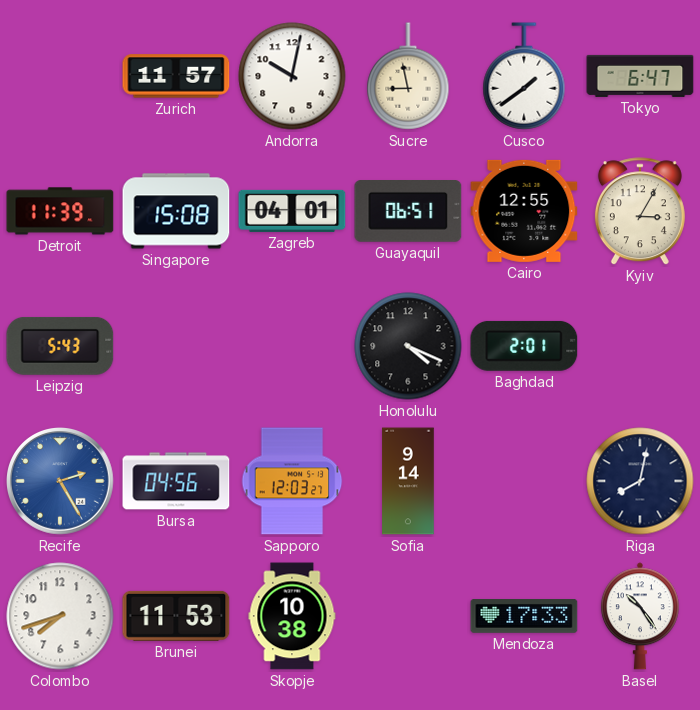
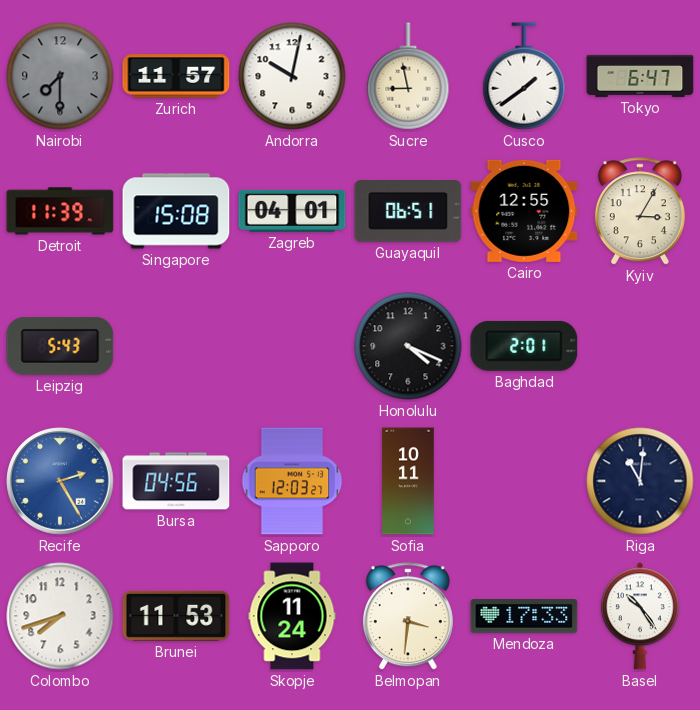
Nairobi: none -> 7:30
Sofia: 9:14 -> 10:11
Riga: 8:02 -> 11:01
Skopje: 10:38 -> 11:24
Belmopan: none -> 3:31
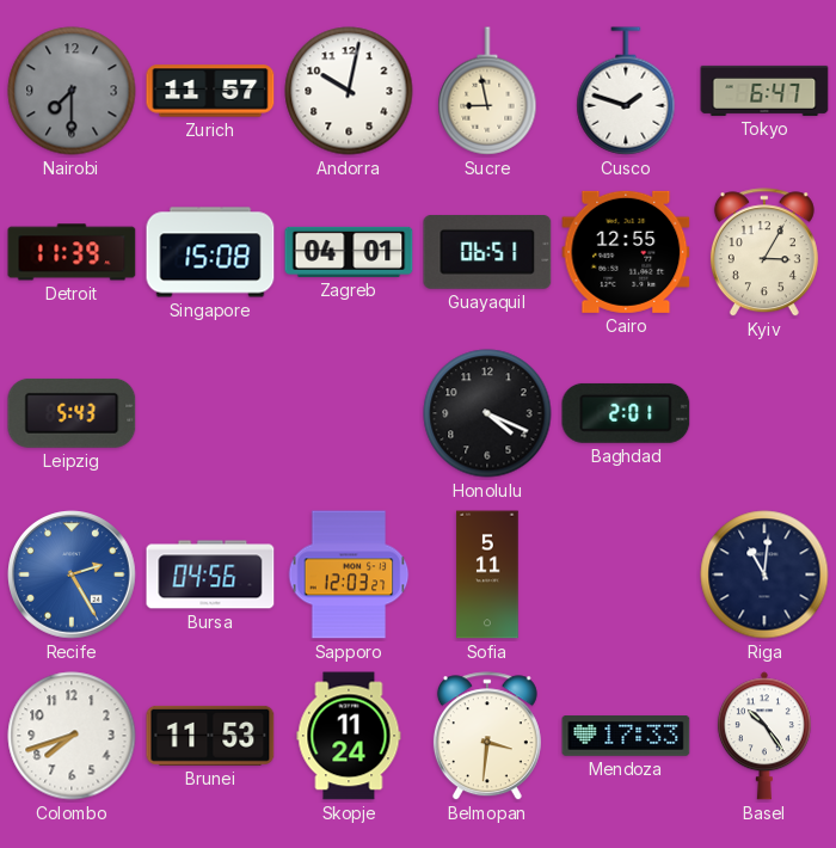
Cusco: 1:39 -> 1:48
Sofia: 10:11 -> 5:11
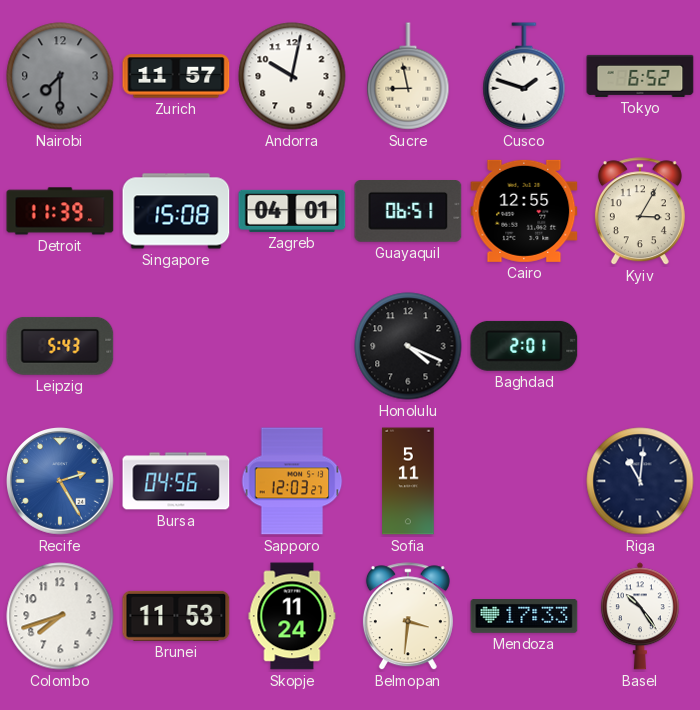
Tokyo: 6:47 -> 6:52
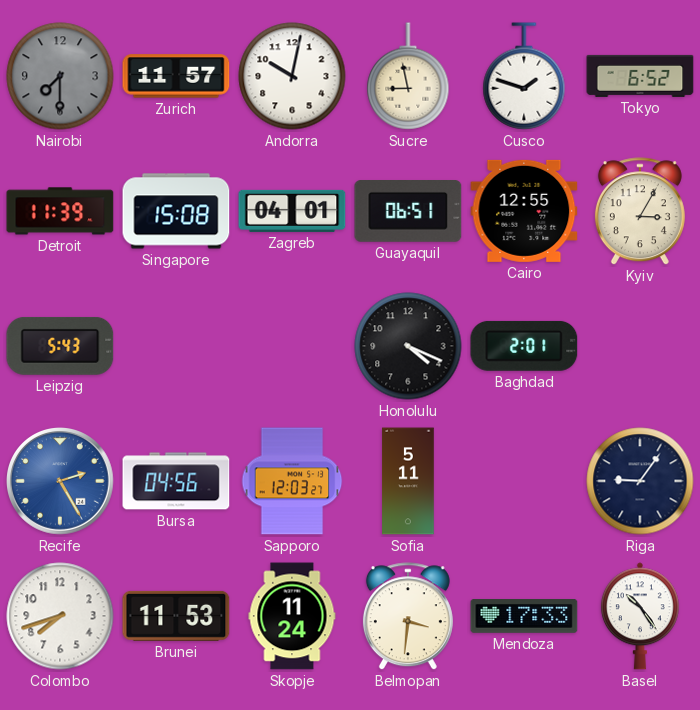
Riga: 11:01 -> 9:06
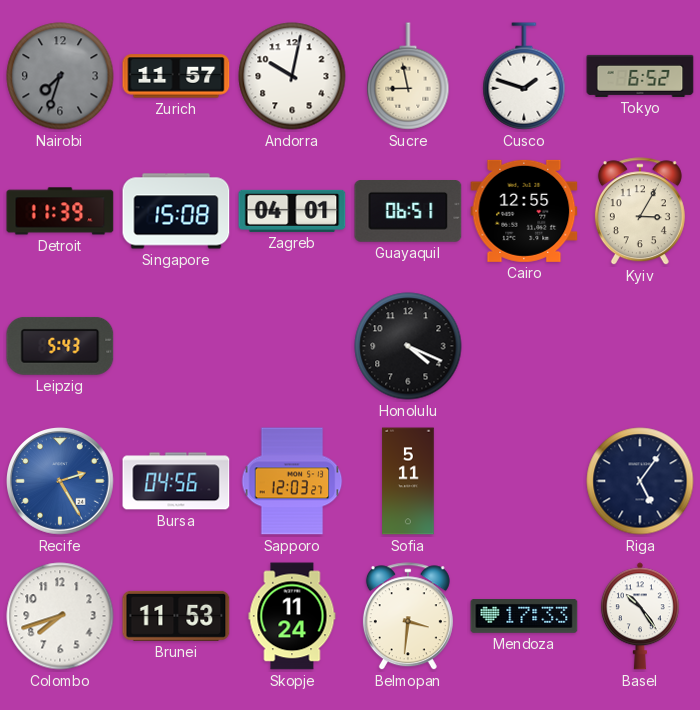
Nairobi: 7:30 -> 7:33
Baghdad: 2:01 -> none
Riga: 9:06 -> 5:06
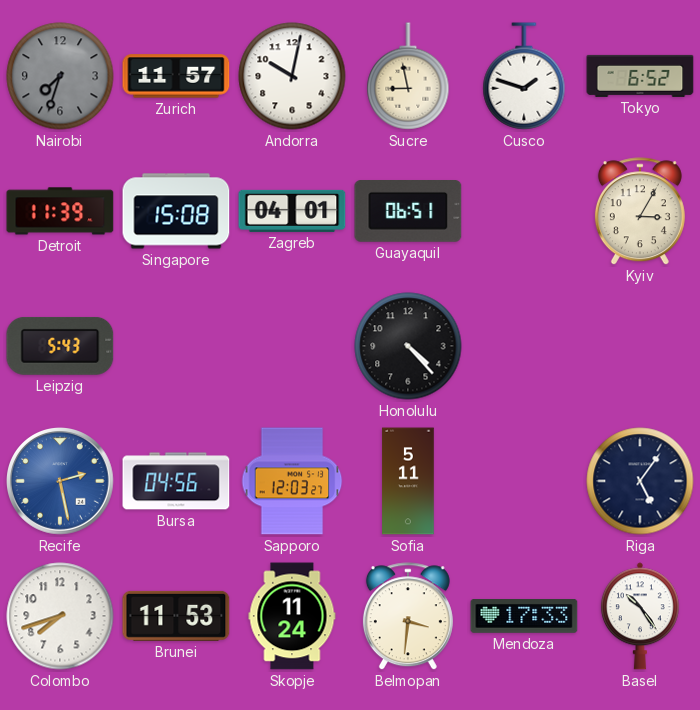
Cairo: 12:55 -> none
Honolulu: 4:19 -> 4:23
Recife: 2:25 -> 2:28
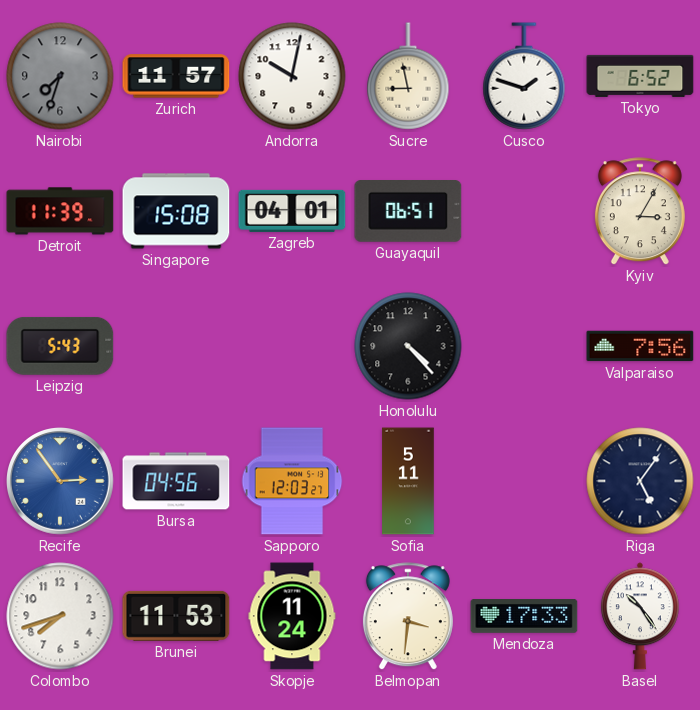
Valparaiso: none -> 7:56
Recife: 2:28 -> 2:54
